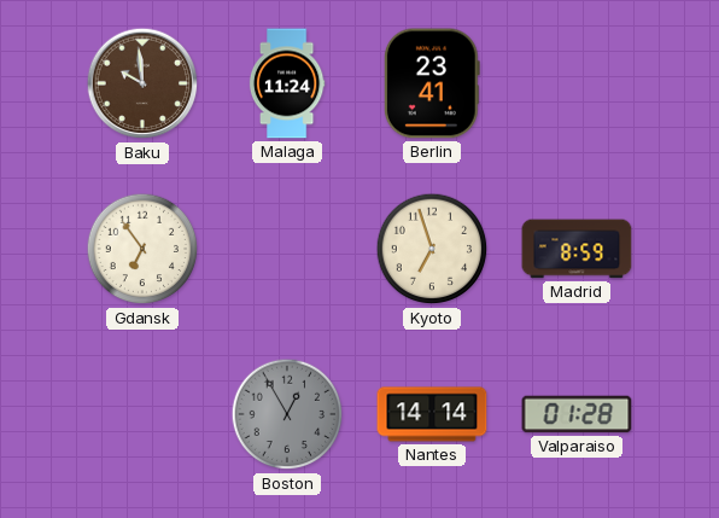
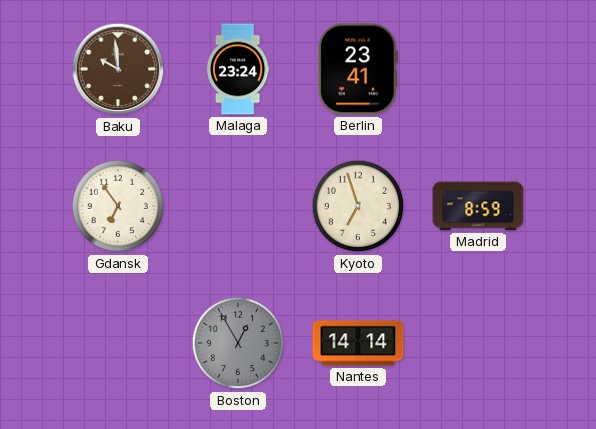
Malaga: 11:24 -> 23:24
Valparaiso: 01:28 -> none
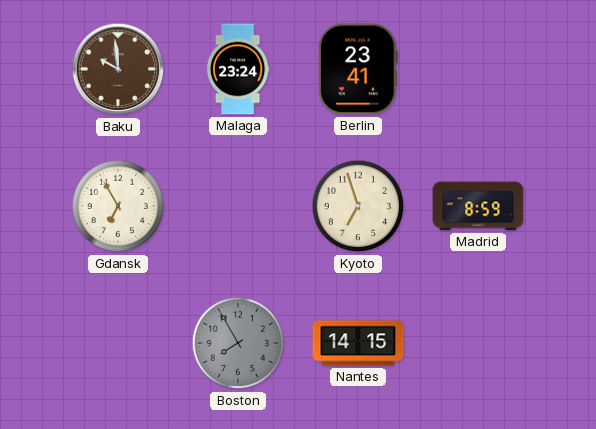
Gdansk: 6:54 -> 6:55
Boston: 12:55 -> 7:55
Nantes: 14:14 -> 14:15
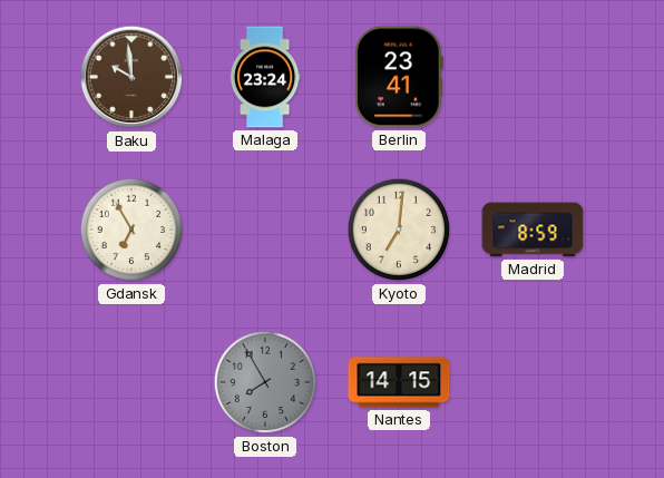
Kyoto: 6:57 -> 7:01
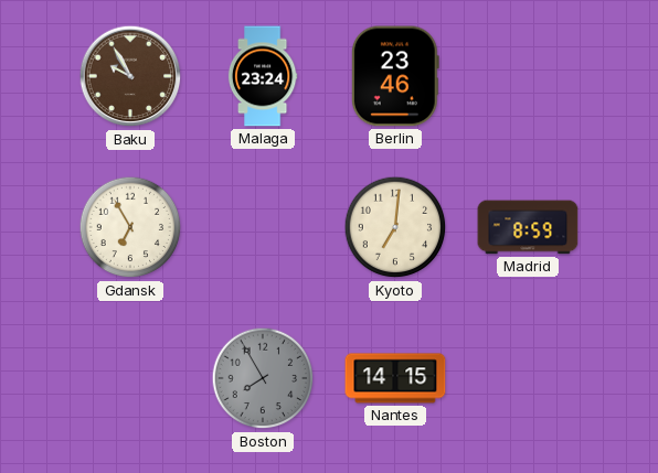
Baku: 9:59 -> 9:55
Berlin: 23:41 -> 23:46
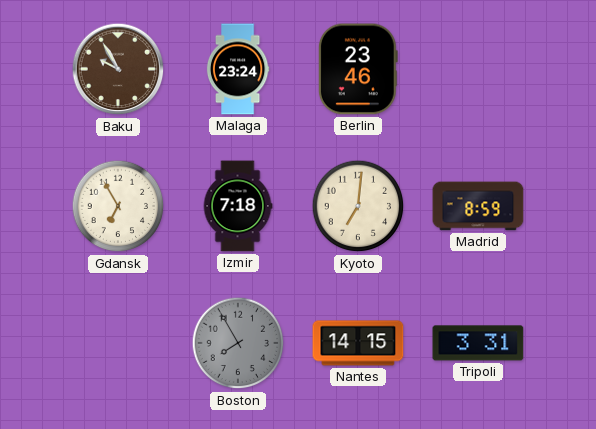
Izmir: none -> 7:18
Tripoli: none -> 3:31
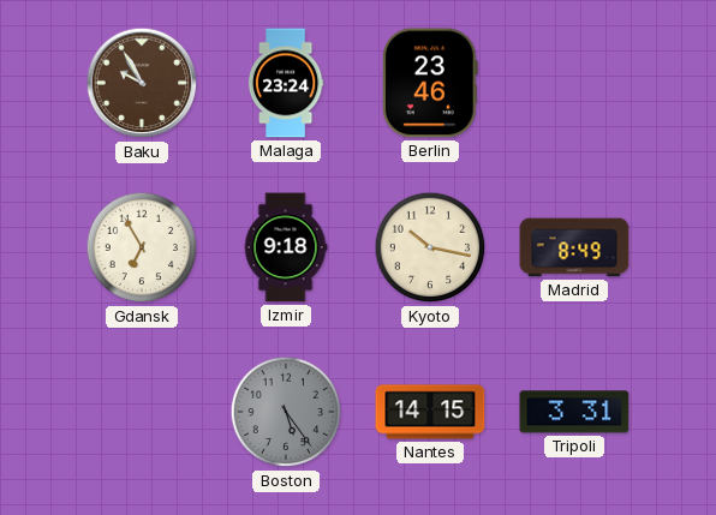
Izmir: 7:18 -> 9:18
Kyoto: 7:01 -> 10:17
Madrid: 8:59 -> 8:49
Boston: 7:55 -> 5:24
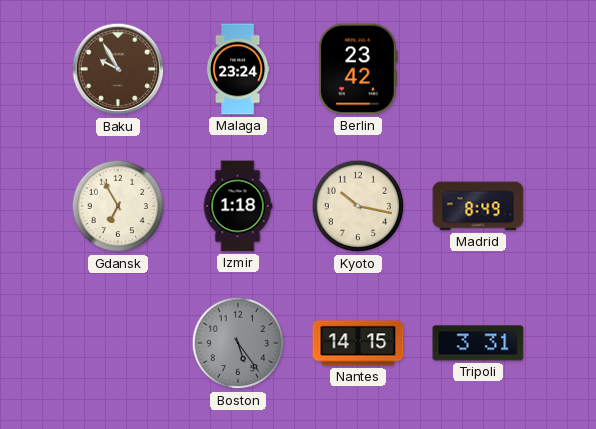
Berlin: 23:46 -> 23:42
Izmir: 9:18 -> 1:18
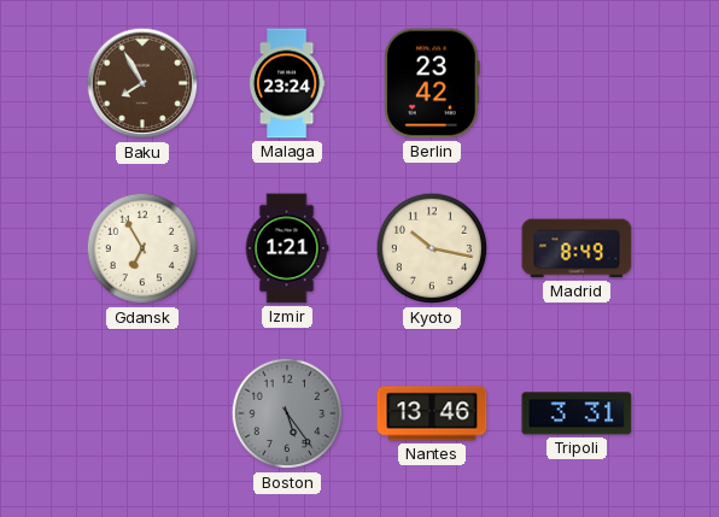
Baku: 9:55 -> 7:55
Izmir: 1:18 -> 1:21
Nantes: 14:15 -> 13:46
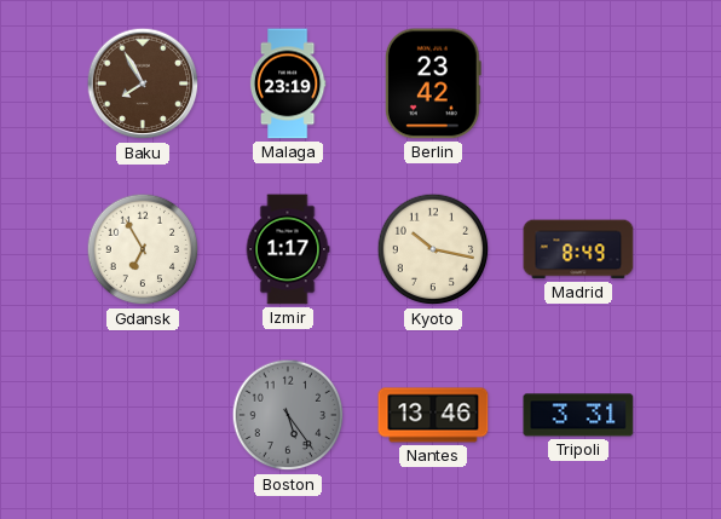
Malaga: 23:24 -> 23:19
Izmir: 1:21 -> 1:17
